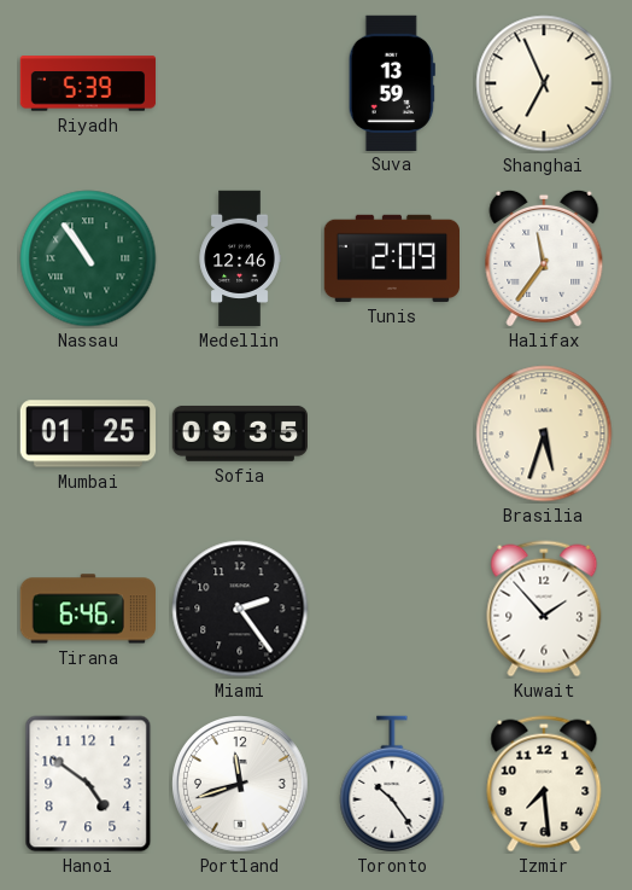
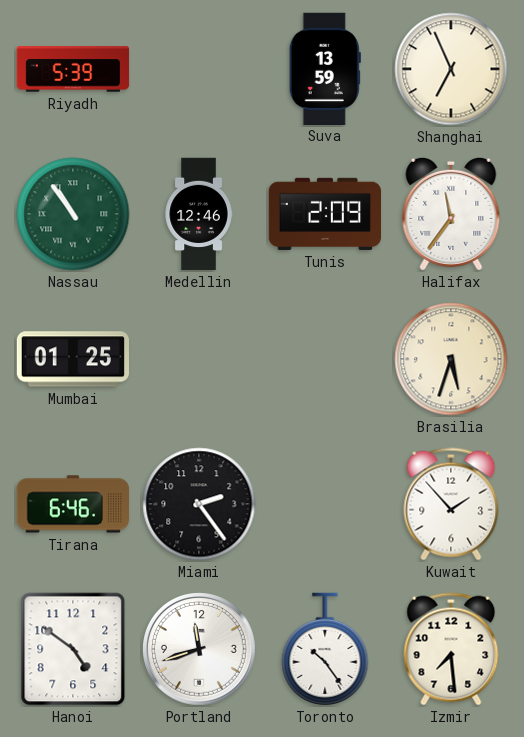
Sofia: 09:35 -> none
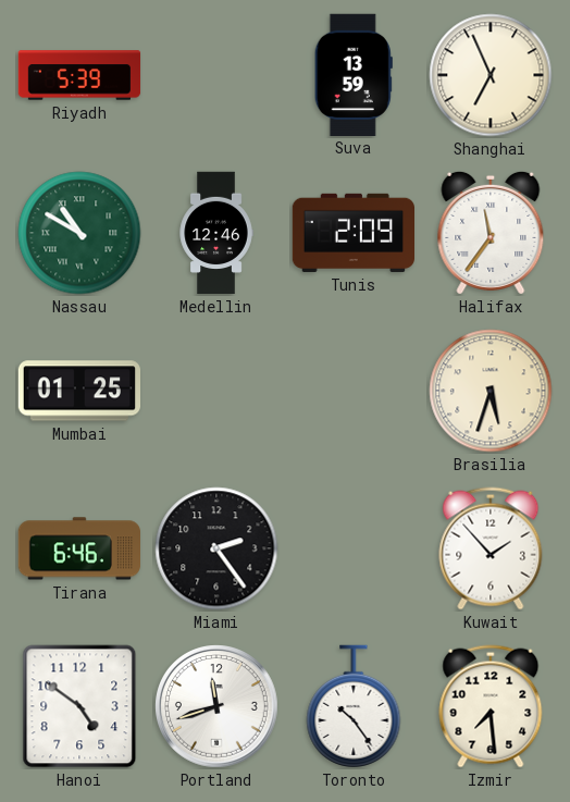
Nassau: 10:54 -> 10:50
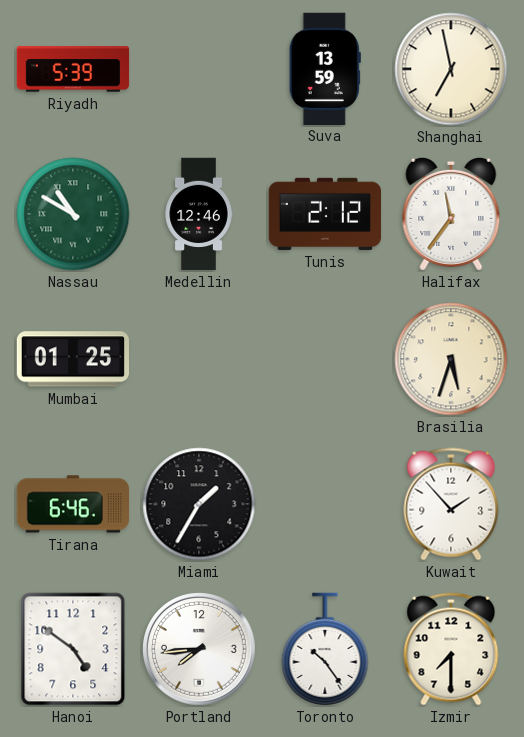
Shanghai: 6:56 -> 6:58
Tunis: 2:09 -> 2:12
Miami: 2:24 -> 1:35
Portland: 11:42 -> 7:44
Izmir: 7:29 -> 7:30
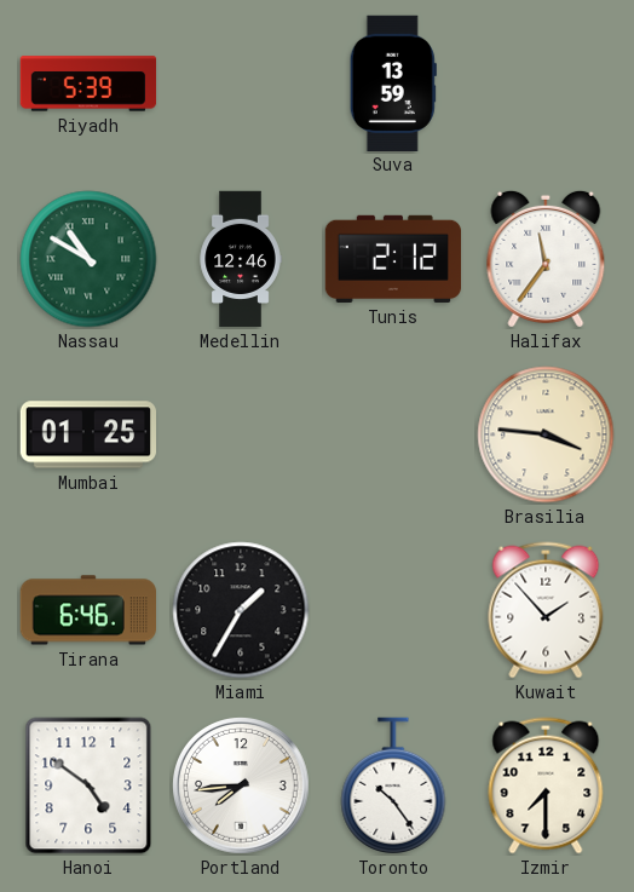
Shanghai: 6:58 -> none
Brasilia: 5:33 -> 3:46
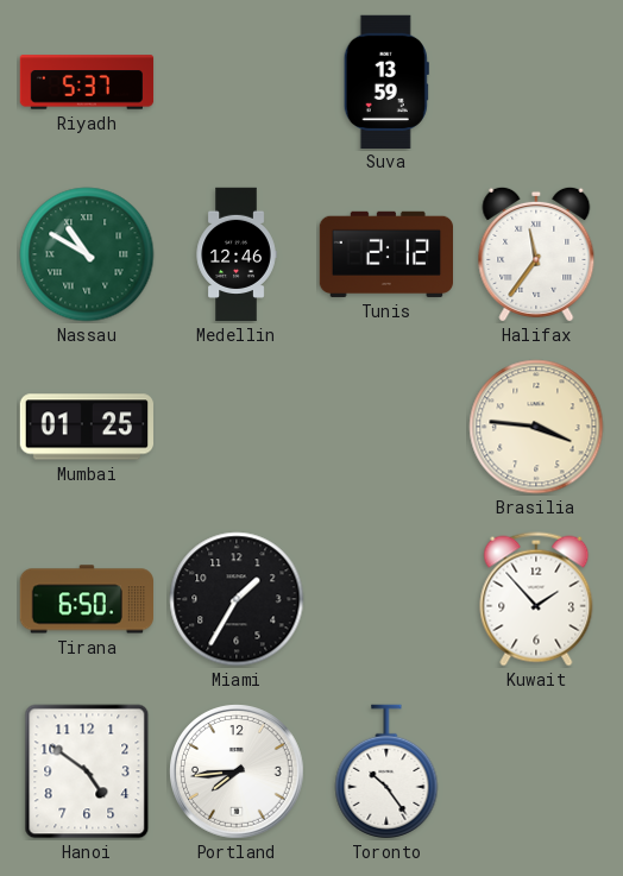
Riyadh: 5:39 -> 5:37
Tirana: 6:46 -> 6:50
Izmir: 7:30 -> none
